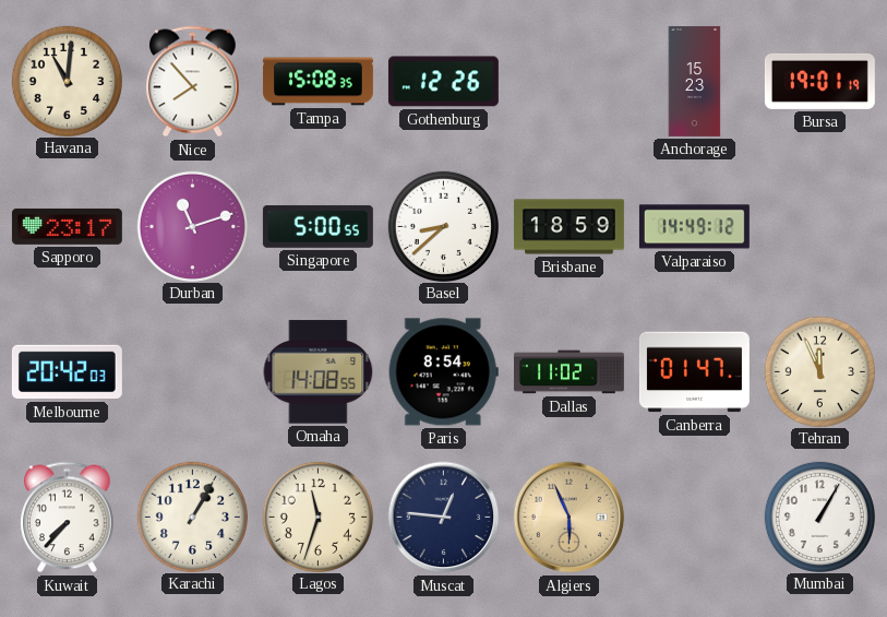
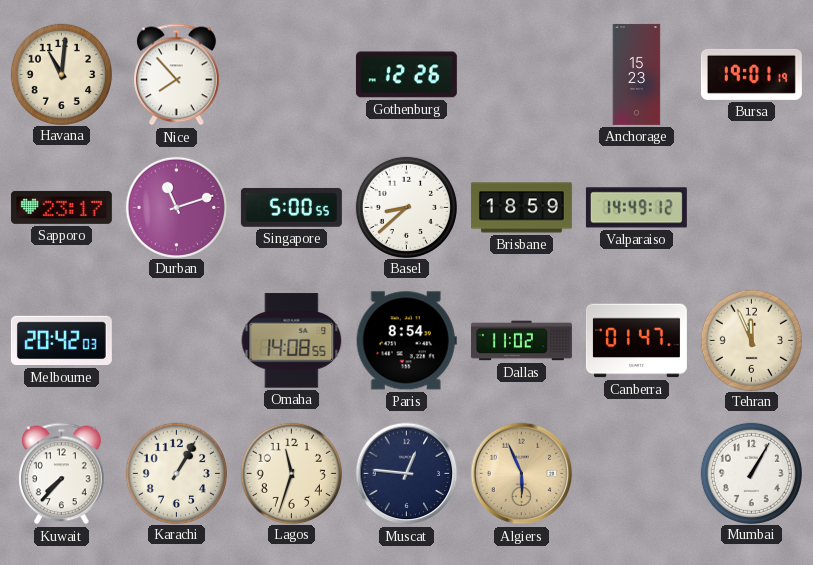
Tampa: 15:08 -> none
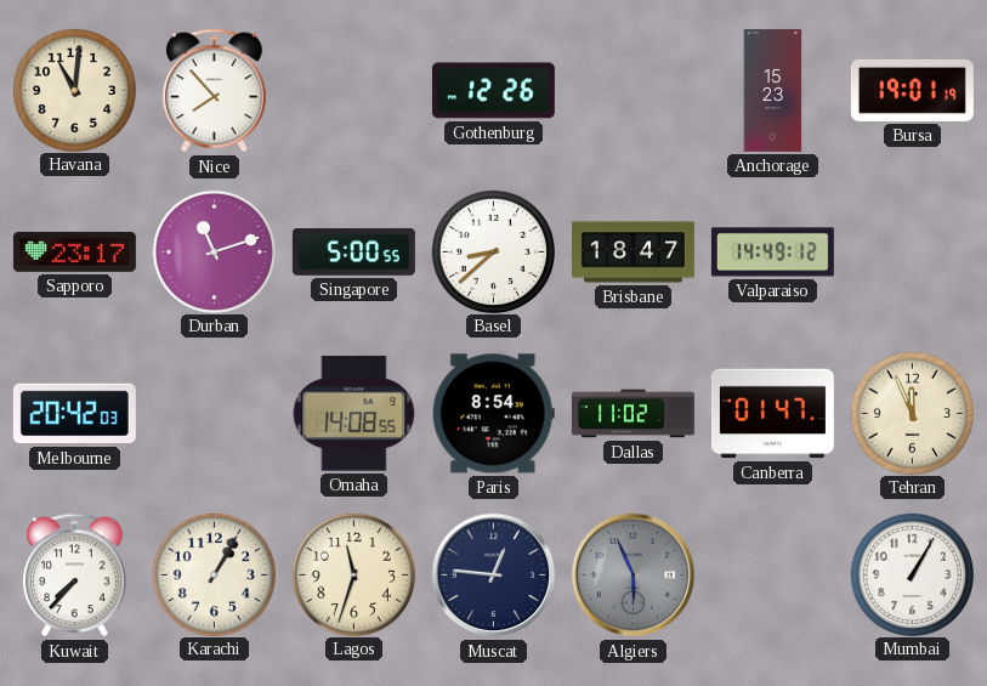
Brisbane: 18:59 -> 18:47
Algiers dial: champagne -> grey
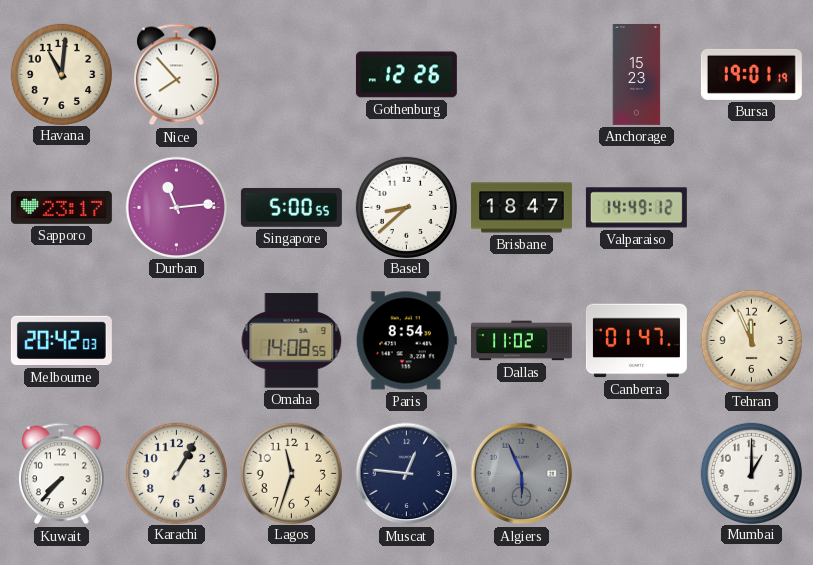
Durban: 11:12 -> 11:14
Mumbai: 1:05 -> 1:00
